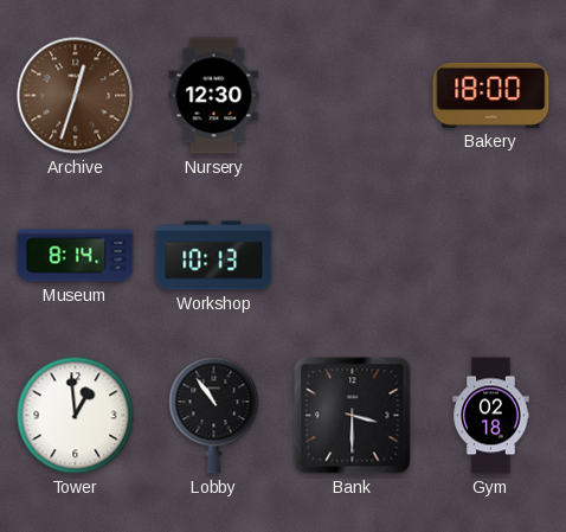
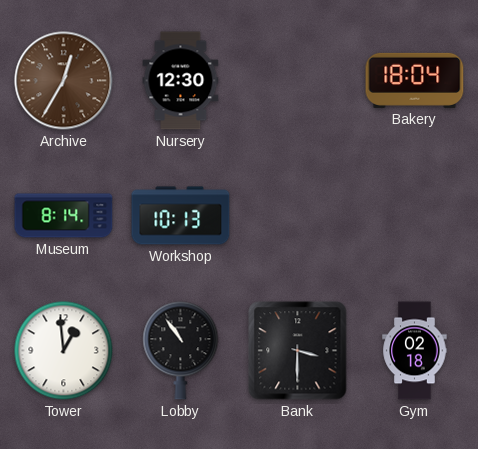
Archive: 12:33 -> 12:35
Bakery: 18:00 -> 18:04
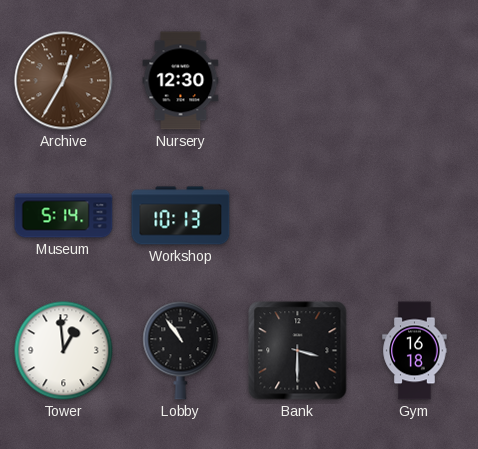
Bakery: 18:04 -> none
Museum: 8:14 -> 5:14
Gym: 02:18 -> 16:18
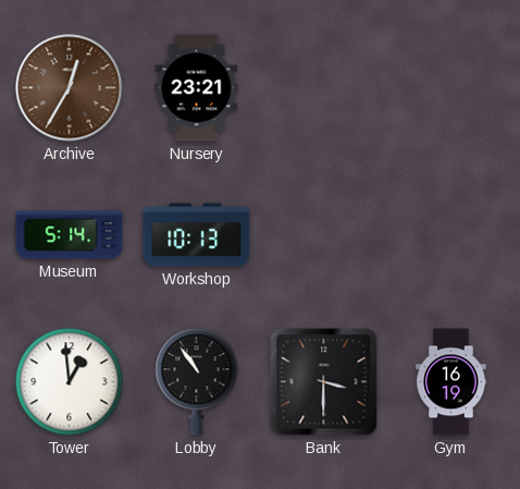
Nursery: 12:30 -> 23:21
Gym: 16:18 -> 16:19
